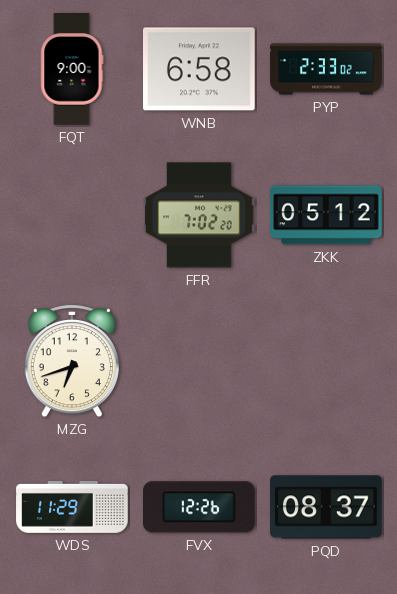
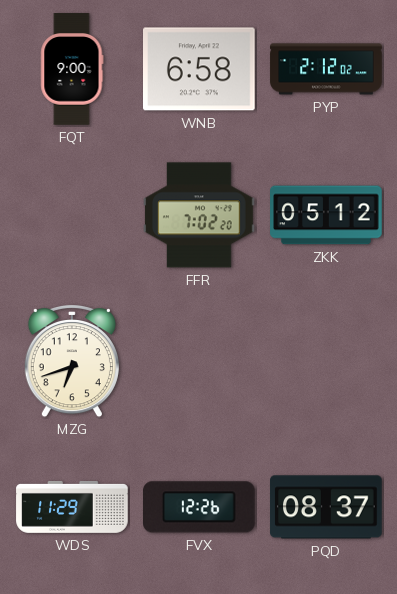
PYP: 2:33 -> 2:12
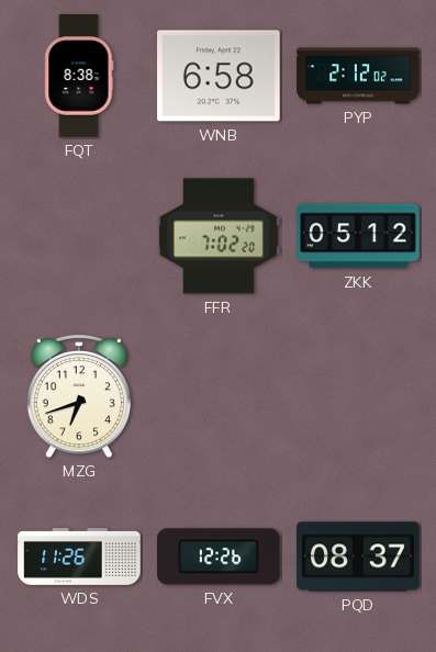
FQT: 9:00 -> 8:38
WDS: 11:29 -> 11:26
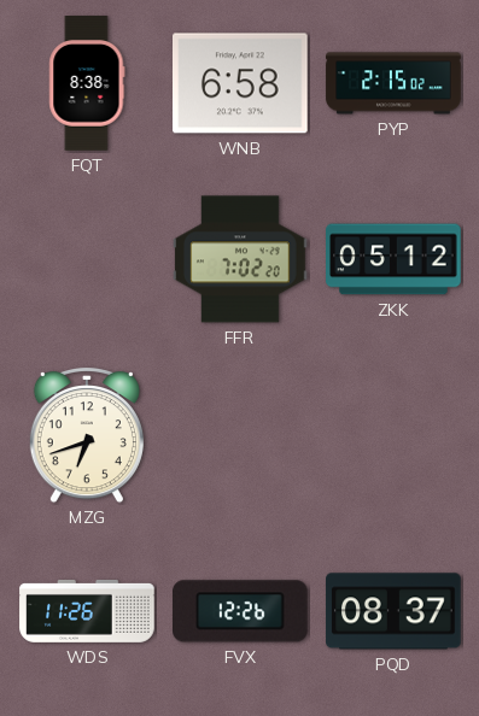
PYP: 2:12 -> 2:15
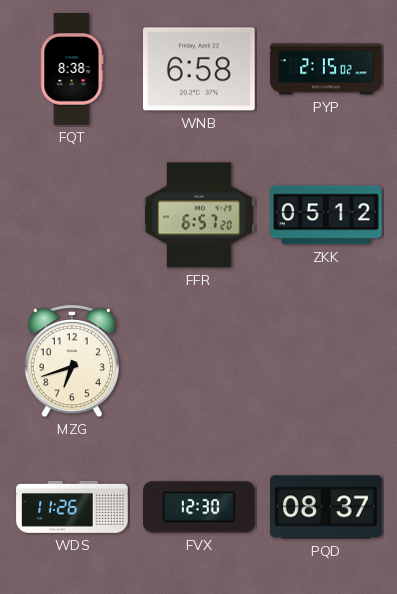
FFR: 7:02 -> 6:57
FVX: 12:26 -> 12:30
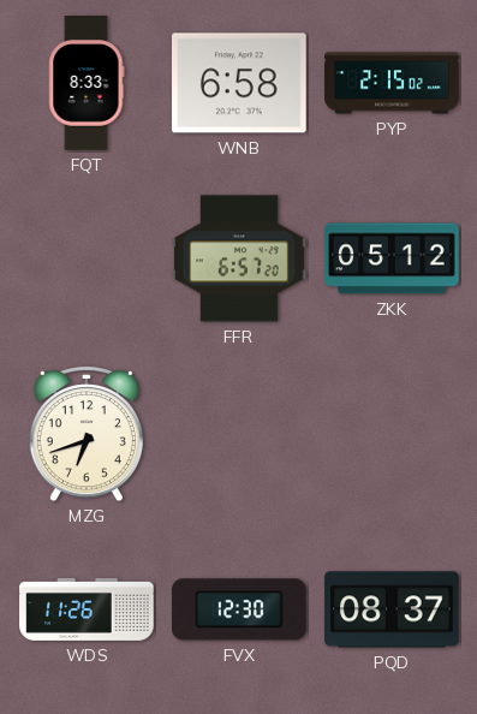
FQT: 8:38 -> 8:33
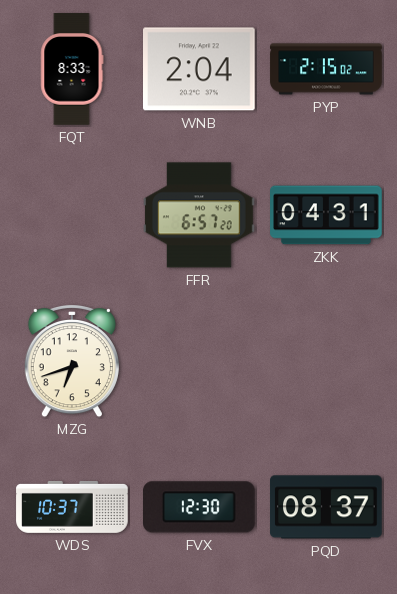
WNB: 6:58 -> 2:04
ZKK: 05:12 -> 04:31
WDS: 11:26 -> 10:37
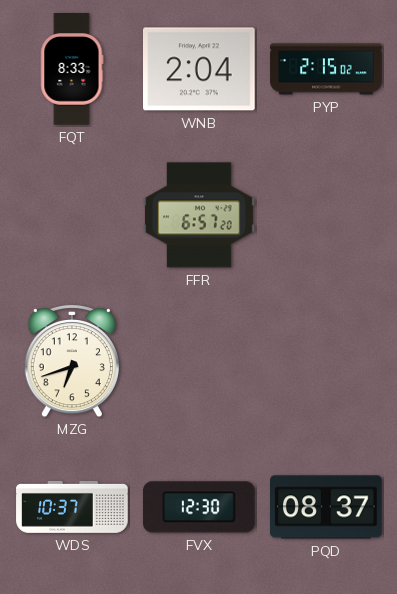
ZKK: 04:31 -> none
